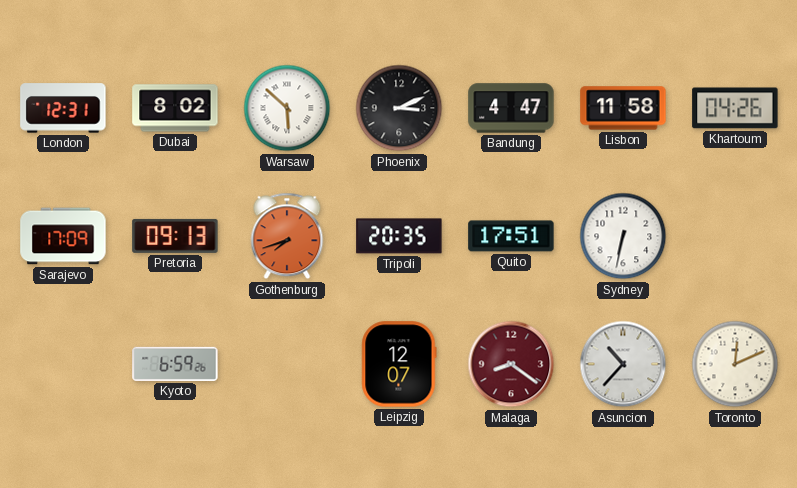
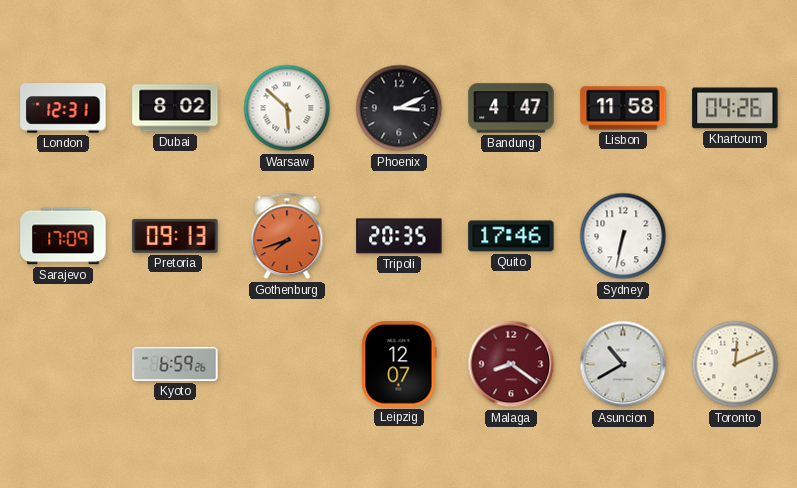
Quito: 17:51 -> 17:46
Asuncion: 10:37 -> 10:40
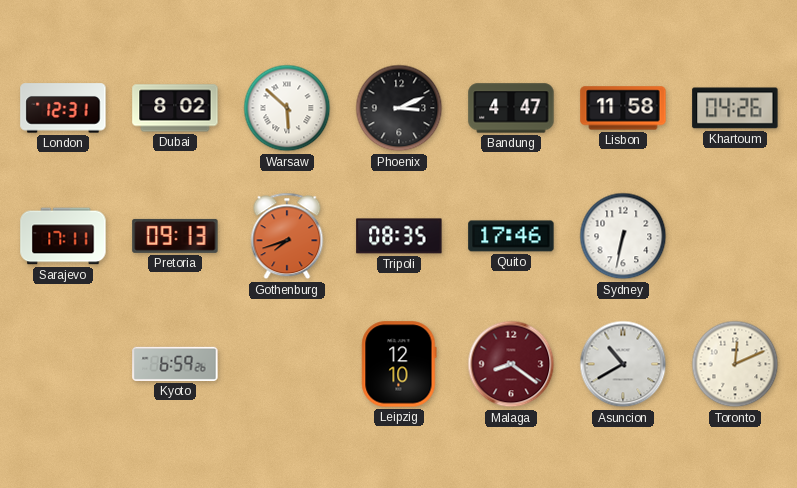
Sarajevo: 17:09 -> 17:11
Tripoli: 20:35 -> 08:35
Leipzig: 12:07 -> 12:10
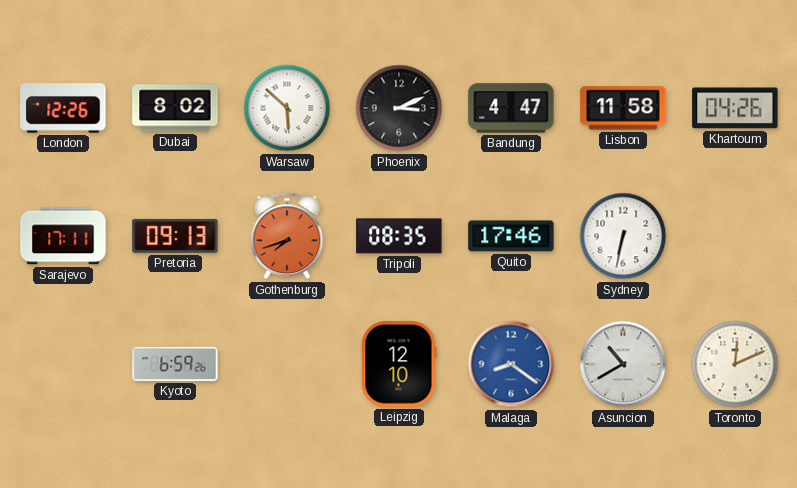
London: 12:31 -> 12:26
Malaga dial: burgundy -> blue
